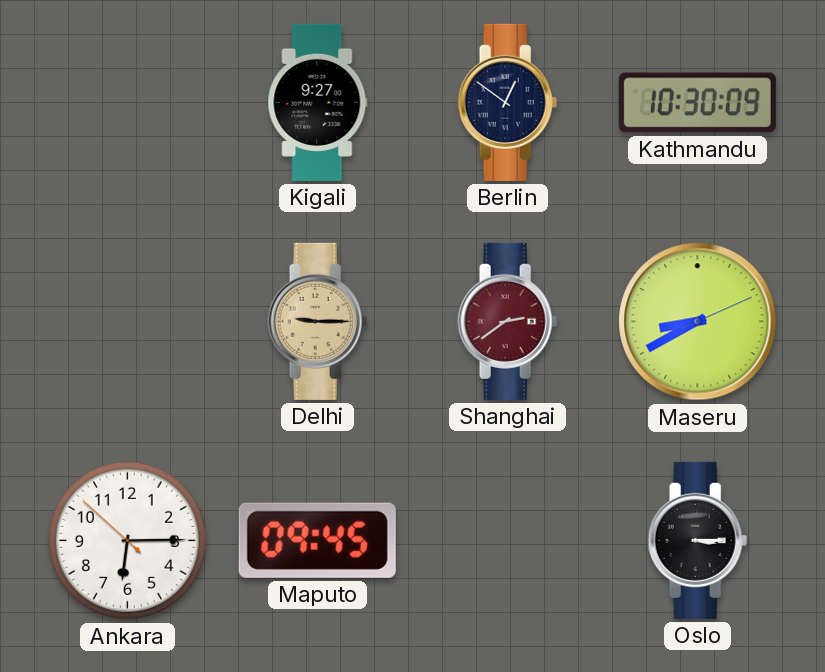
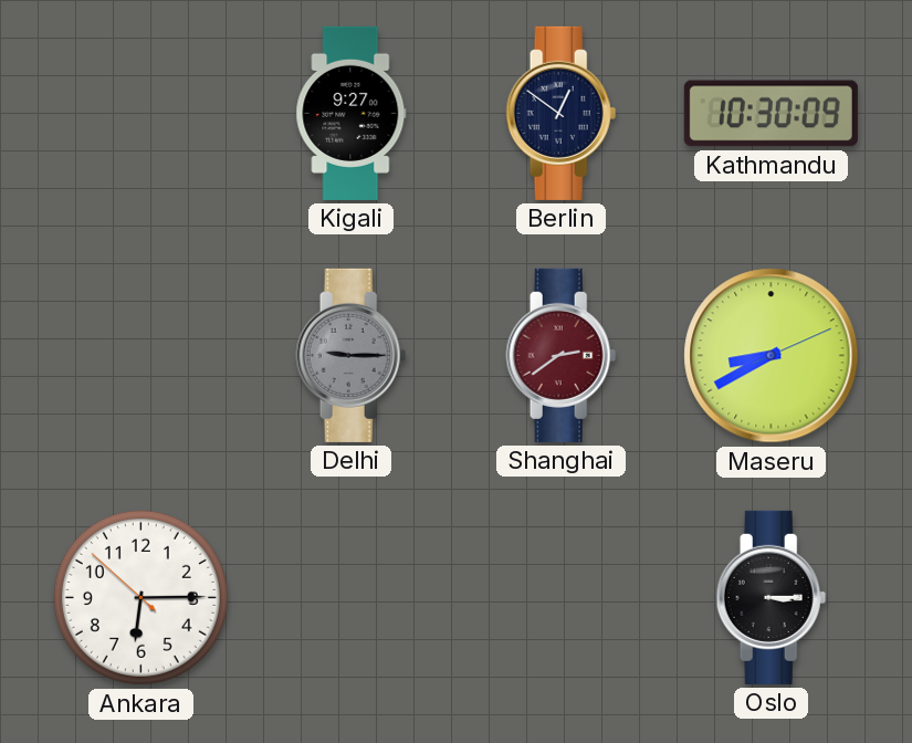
Delhi dial: champagne -> grey
Maputo: 09:45 -> none
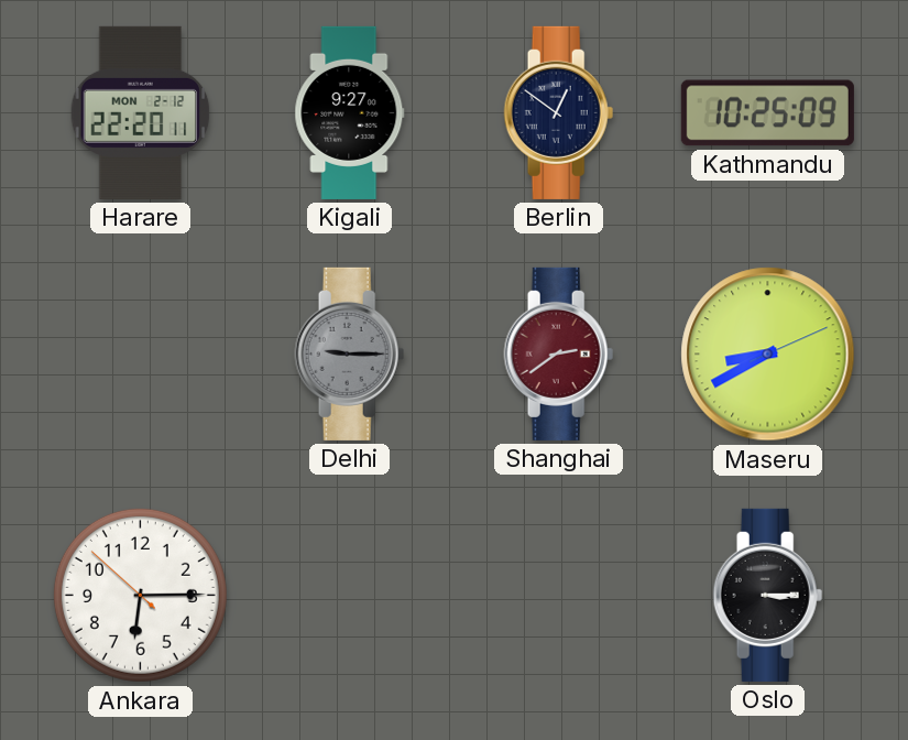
Harare: none -> 22:20
Kathmandu: 10:30 -> 10:25
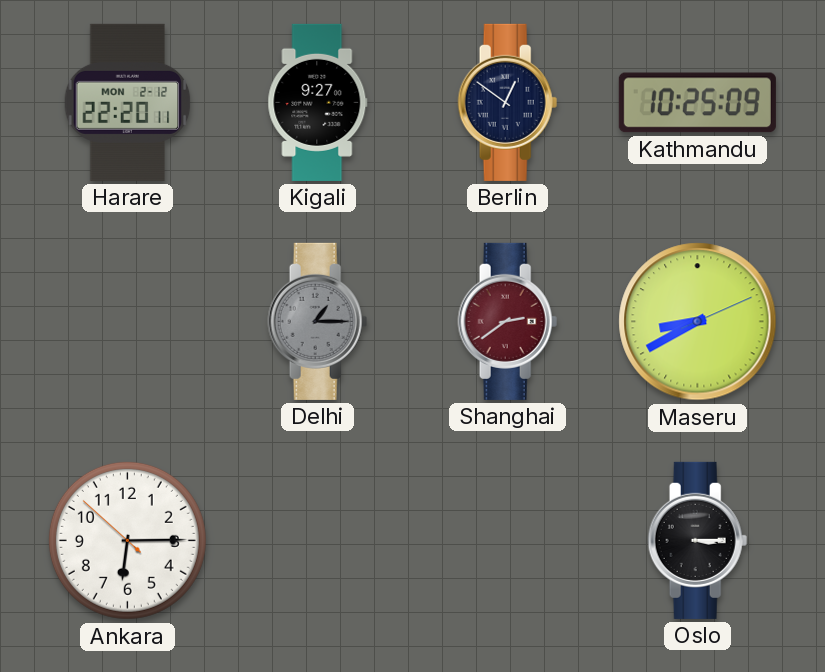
Delhi: 9:15 -> 1:15
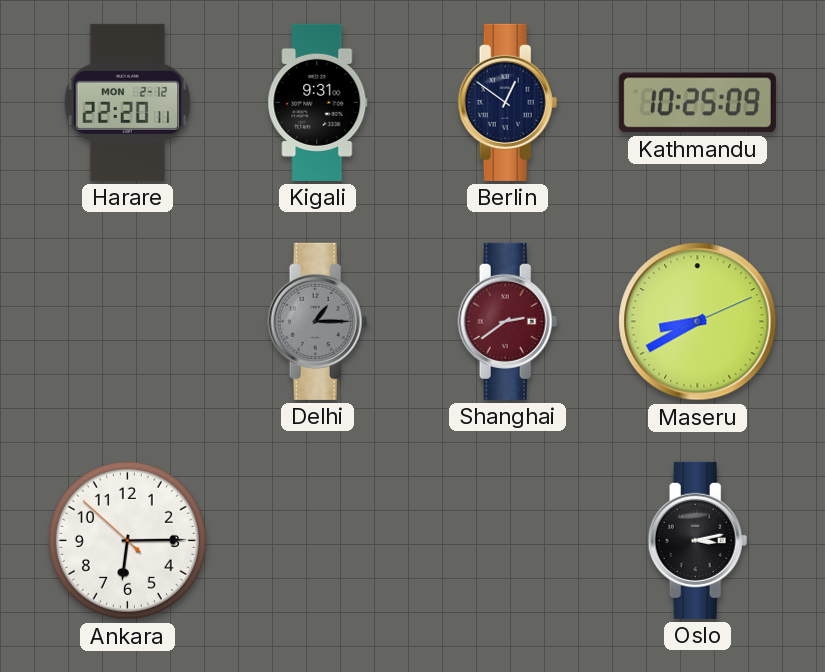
Kigali: 9:27 -> 9:31
Oslo: 3:15 -> 3:13
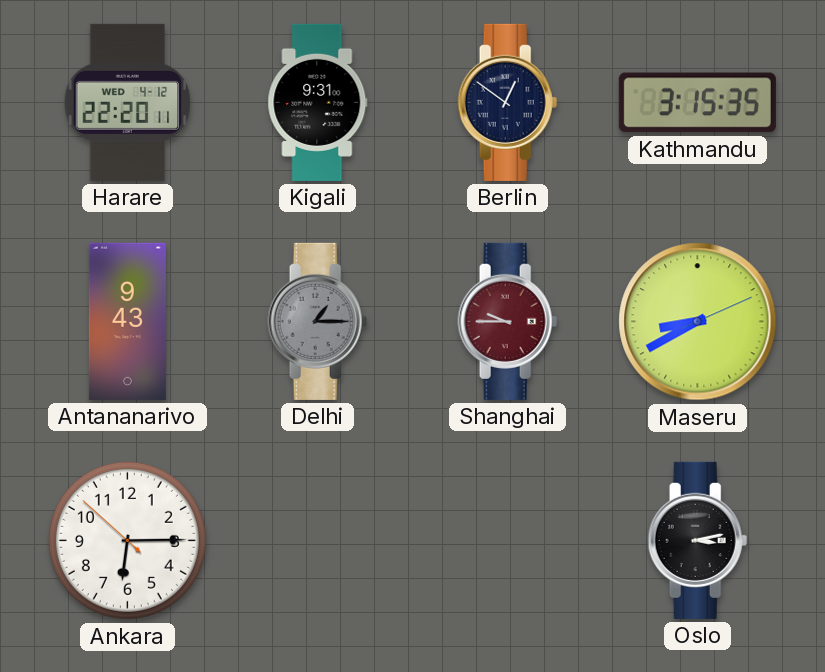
Harare date: MON 2-12 -> WED 4-12
Kathmandu: 10:25 -> 3:15
Antananarivo: none -> 9:43
Shanghai: 2:39 -> 9:45
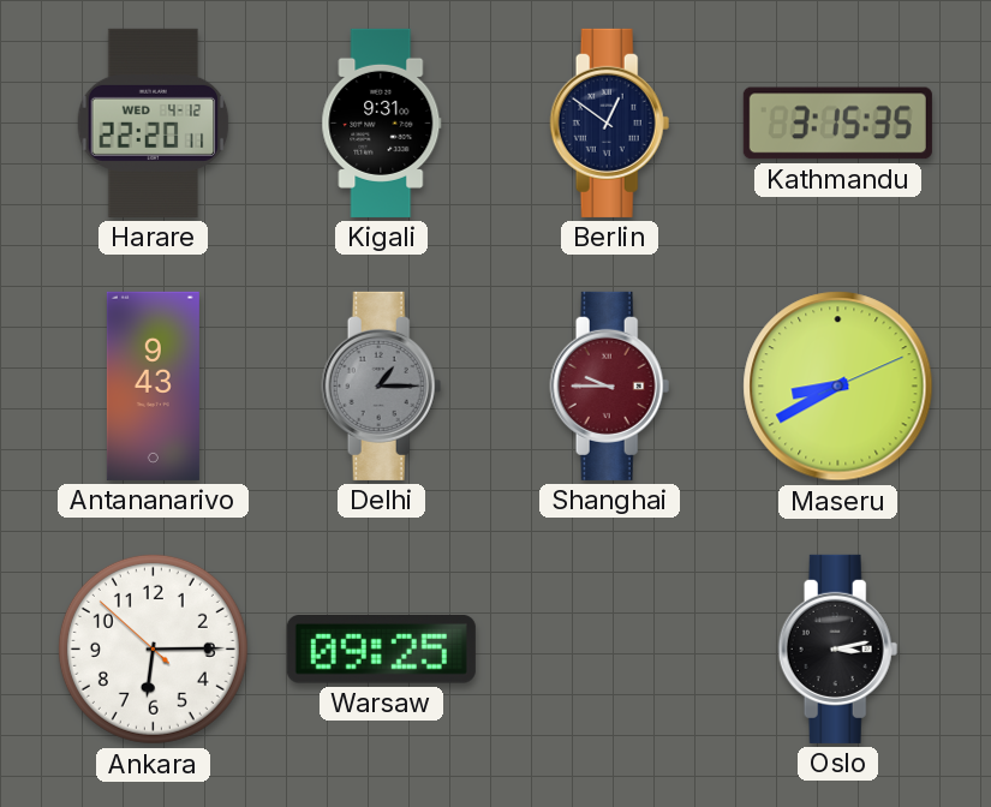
Warsaw: none -> 09:25
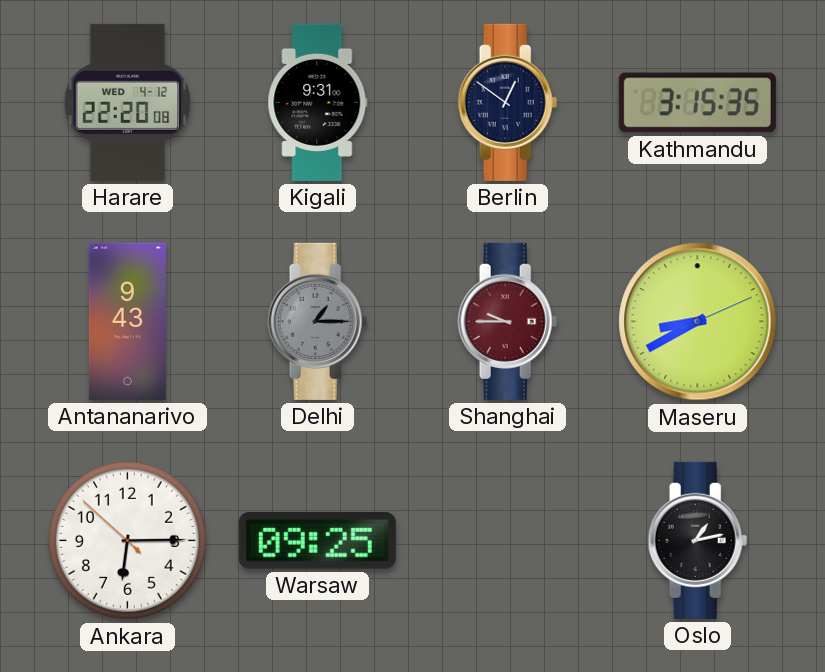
Harare: 22:20:11 -> 22:20:08
Oslo: 3:13 -> 1:13
